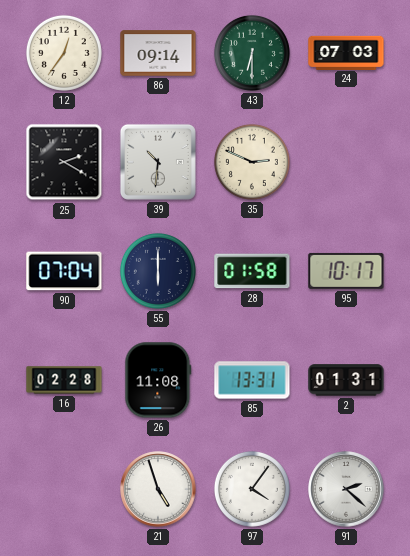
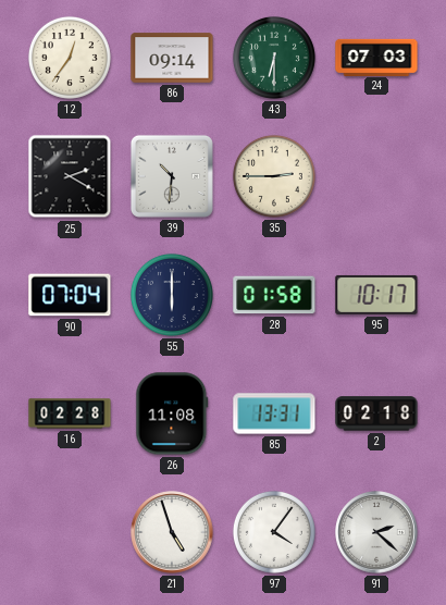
35: 2:49 -> 2:45
2: 01:31 -> 02:18
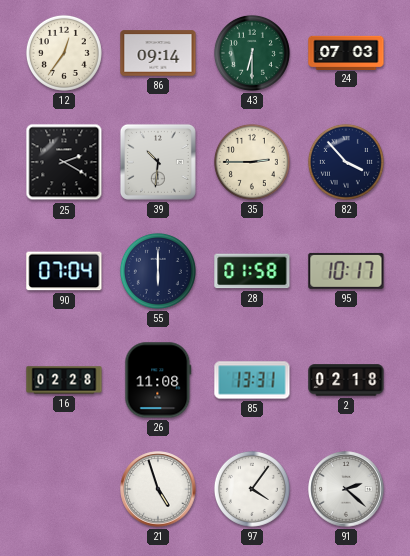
82: none -> 3:53
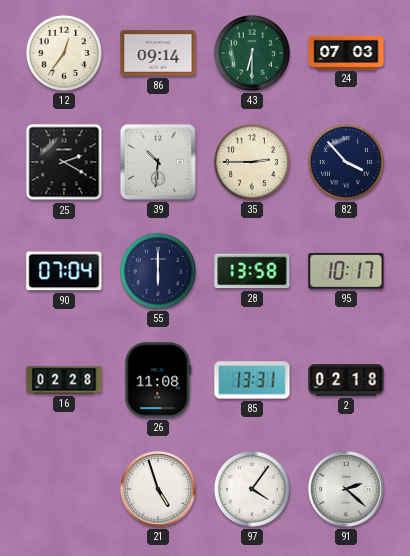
28: 01:58 -> 13:58
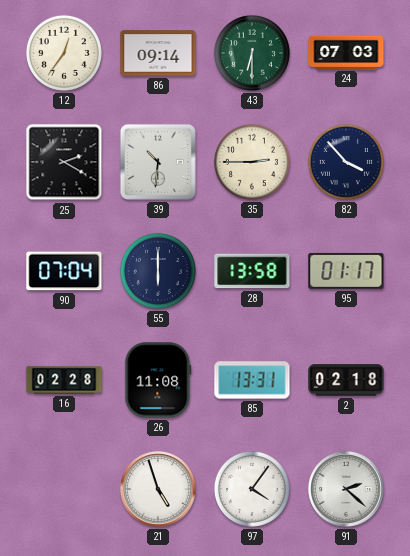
95: 10:17 -> 01:17
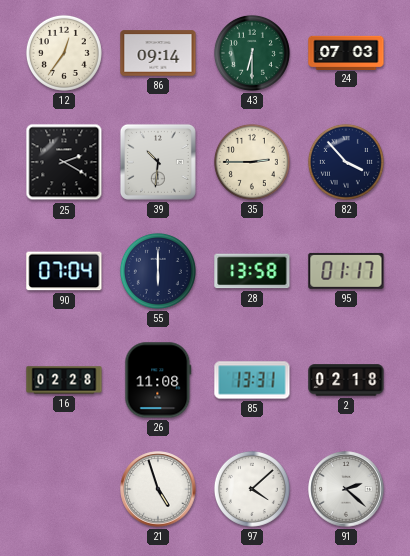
97: 4:06 -> 4:08
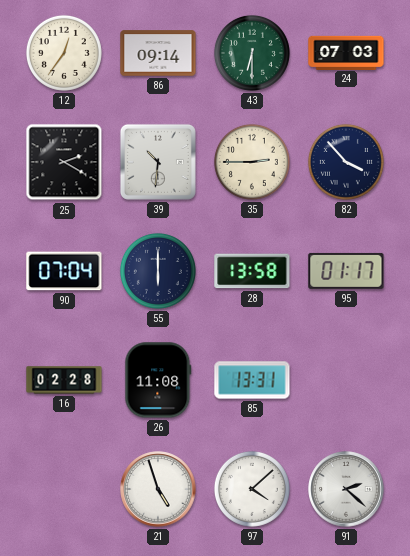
2: 02:18 -> none
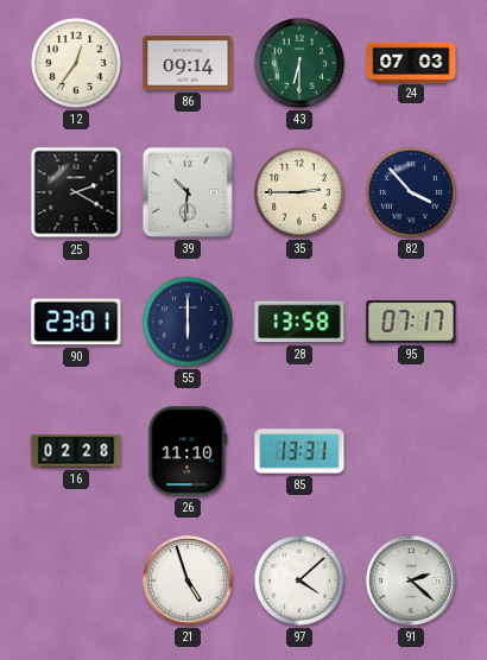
90: 07:04 -> 23:01
95: 01:17 -> 07:17
26: 11:08 -> 11:10
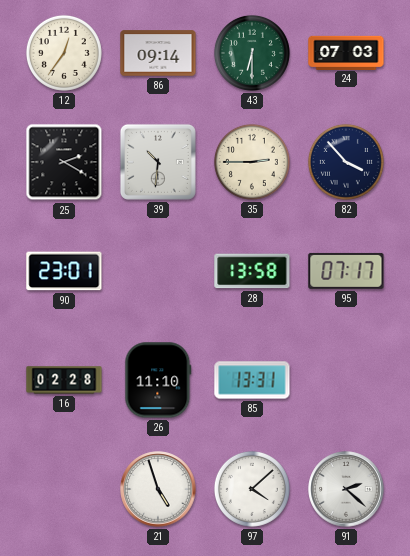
55: 6:00 -> none
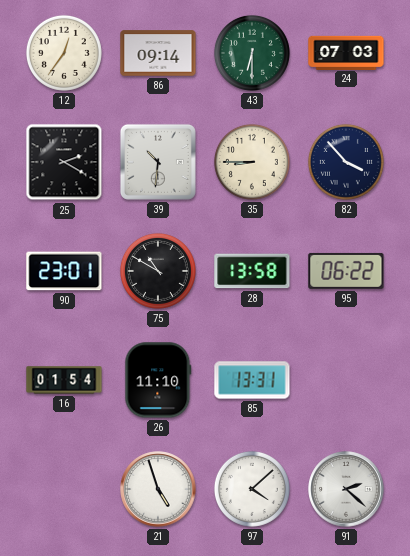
35: 2:45 -> 8:45
75: none -> 10:50
95: 07:17 -> 06:22
16: 02:28 -> 01:54
